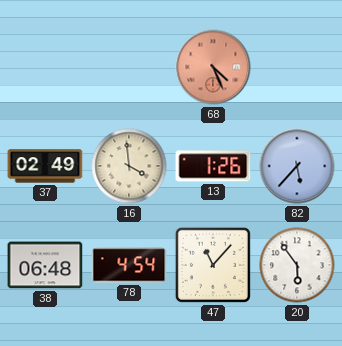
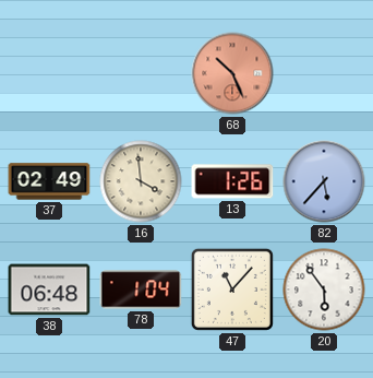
68: 4:26 -> 10:26
78: 4:54 -> 1:04
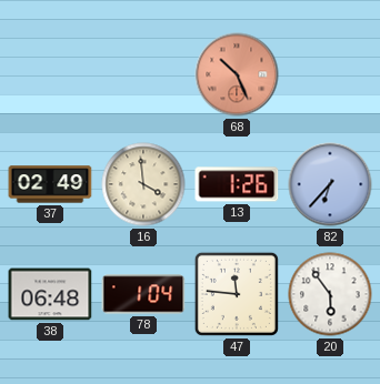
82: 5:37 -> 6:37
47: 11:07 -> 11:46
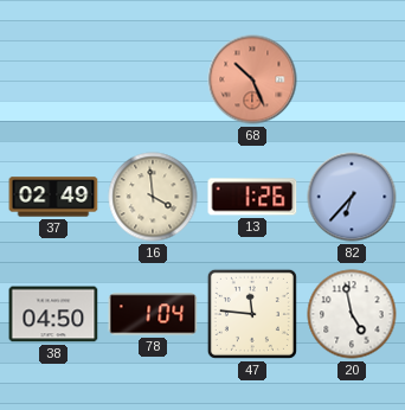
38: 06:48 -> 04:50
20: 5:54 -> 4:58
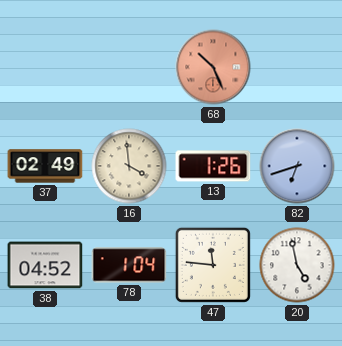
82: 6:37 -> 6:42
38: 04:50 -> 04:52
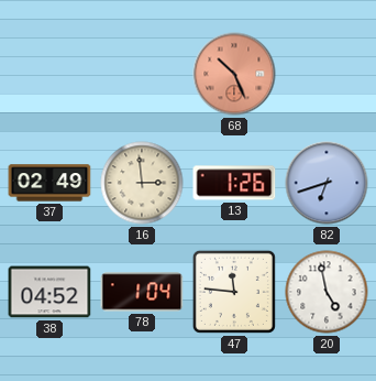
16: 3:59 -> 2:59
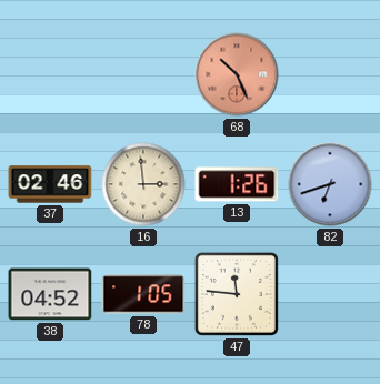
37: 02:49 -> 02:46
78: 1:04 -> 1:05
20: 4:58 -> none
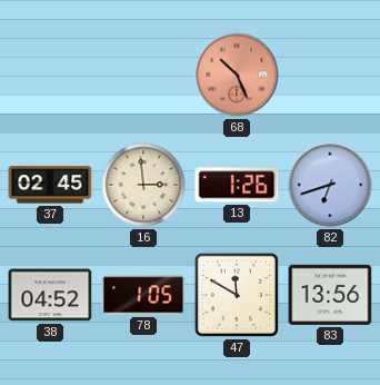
37: 02:46 -> 02:45
47: 11:46 -> 11:50
83: none -> 13:56
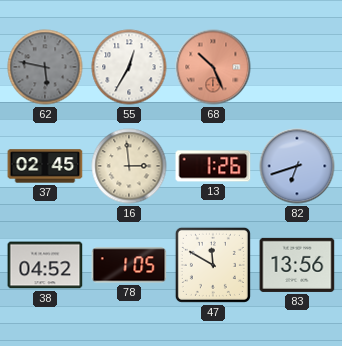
62: none -> 5:47
55: none -> 12:35
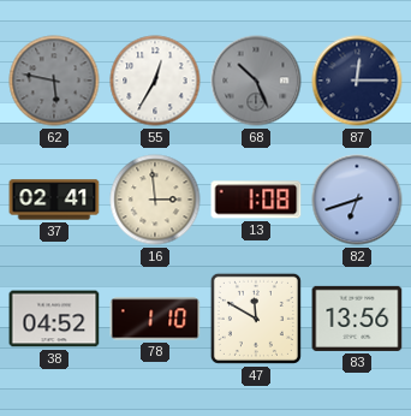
68 dial: salmon -> grey
87: none -> 12:15
37: 02:45 -> 02:41
13: 1:26 -> 1:08
78: 1:05 -> 1:10
